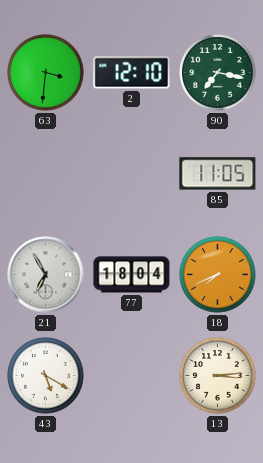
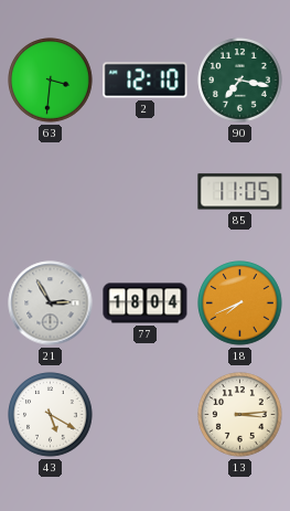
21: 6:55 -> 2:55
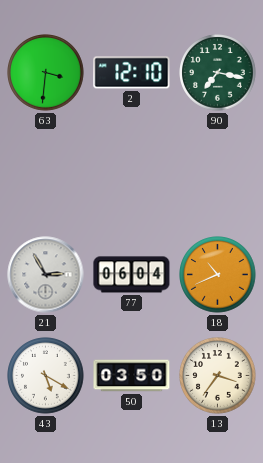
85: 11:05 -> none
77: 18:04 -> 06:04
18: 7:41 -> 10:41
50: none -> 03:50
13: 3:14 -> 3:36
